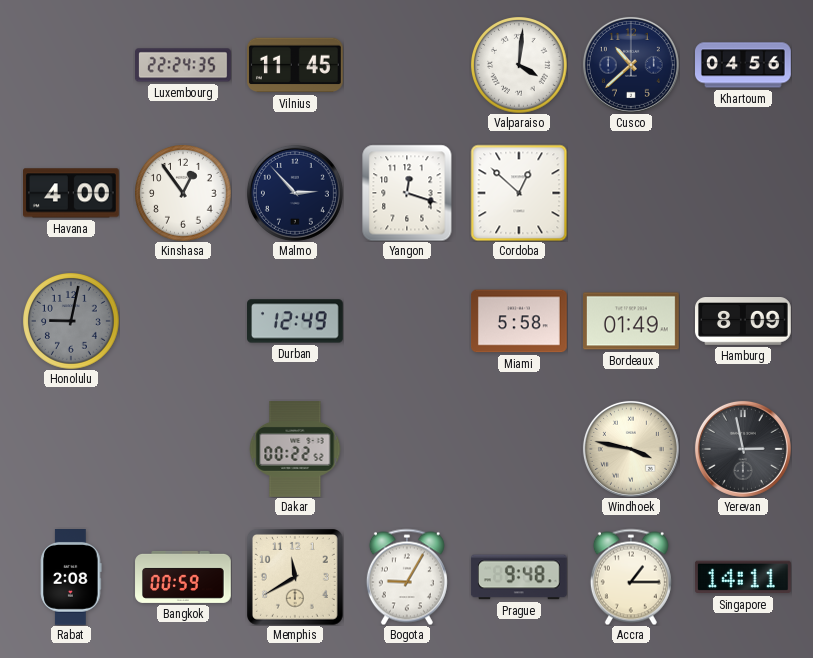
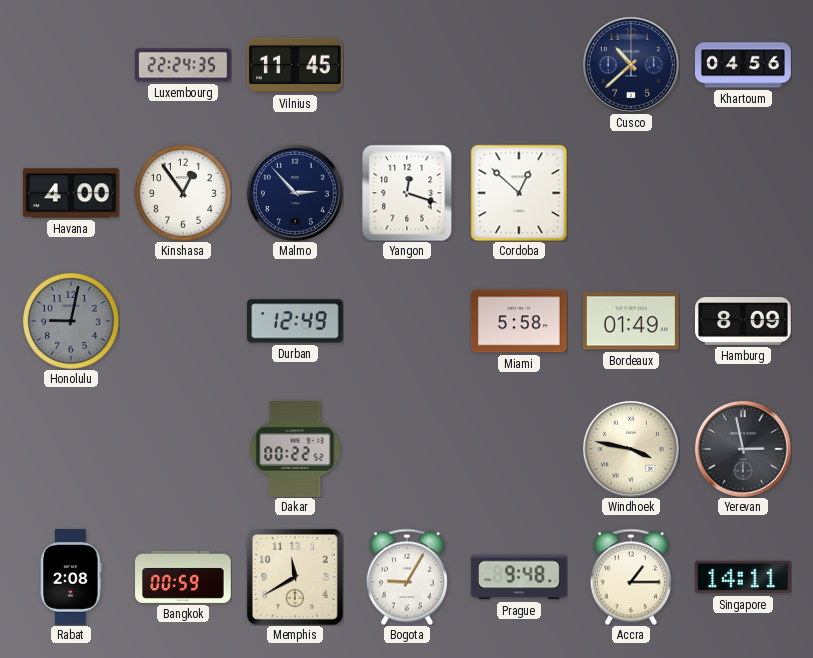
Valparaiso: 4:01 -> none
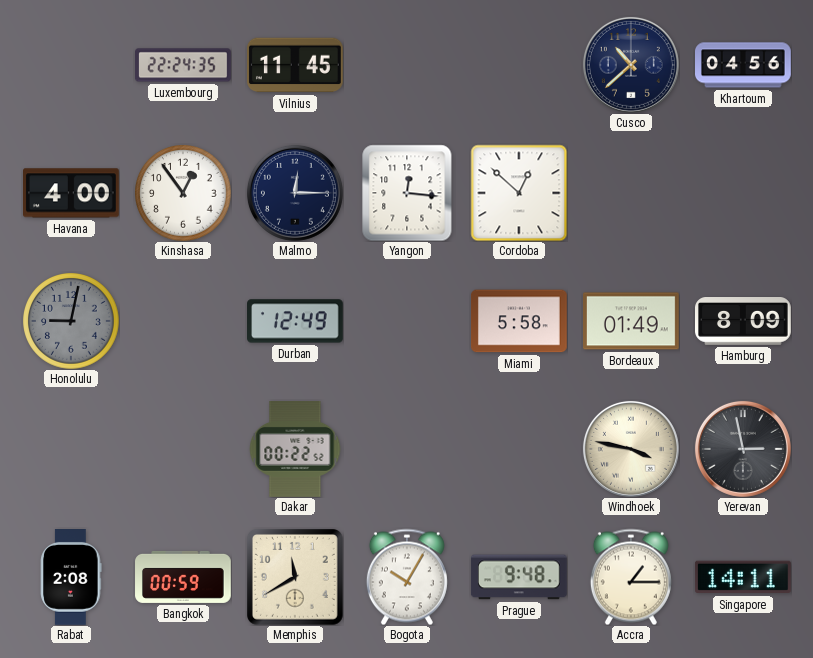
Malmo: 2:53 -> 12:15
Yangon: 12:18 -> 12:16
Bogota: 9:05 -> 10:05
